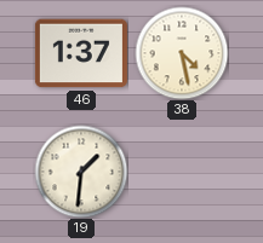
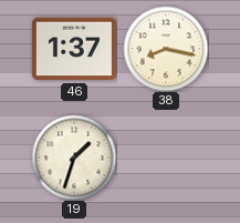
38: 4:28 -> 8:17
19: 1:31 -> 1:33
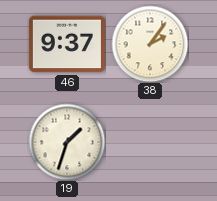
46: 1:37 -> 9:37
38: 8:17 -> 2:06
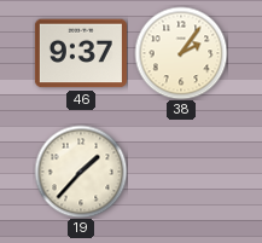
19: 1:33 -> 1:37
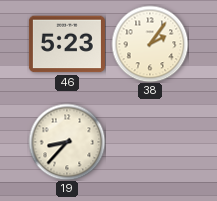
46: 9:37 -> 5:23
19: 1:37 -> 8:37
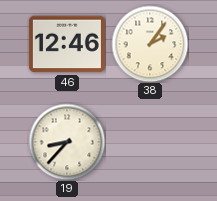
46: 5:23 -> 12:46
